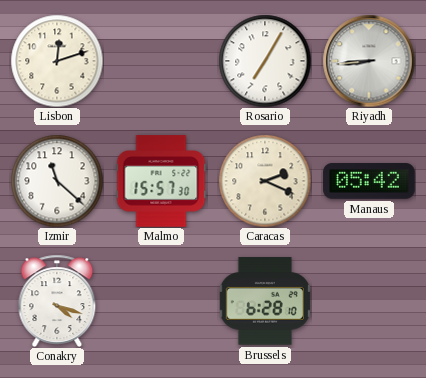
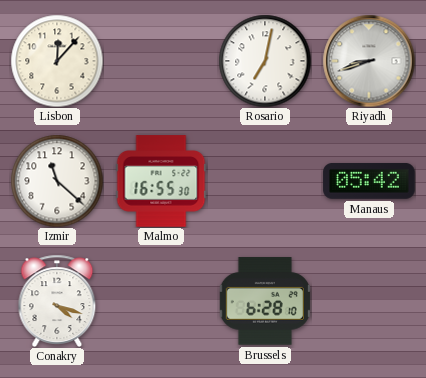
Lisbon: 12:12 -> 12:07
Rosario: 7:05 -> 7:02
Riyadh: 8:44 -> 8:42
Malmo: 15:57 -> 16:55
Caracas: 2:19 -> none
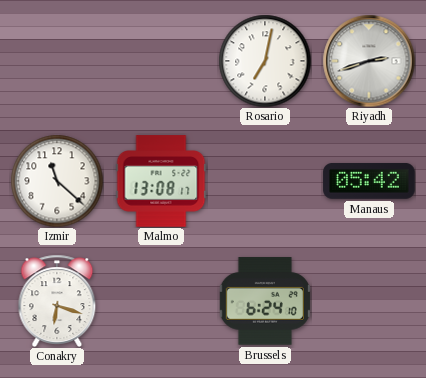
Lisbon: 12:07 -> none
Riyadh: 8:42 -> 2:42
Malmo: 16:55 -> 13:08
Conakry: 4:18 -> 6:18
Brussels: 6:28 -> 6:24
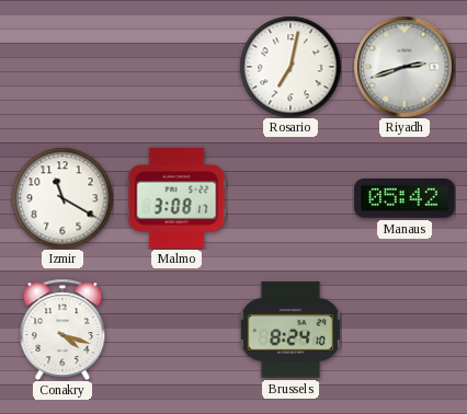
Izmir: 11:22 -> 11:20
Malmo: 13:08 -> 3:08
Conakry: 6:18 -> 4:18
Brussels: 6:24 -> 8:24
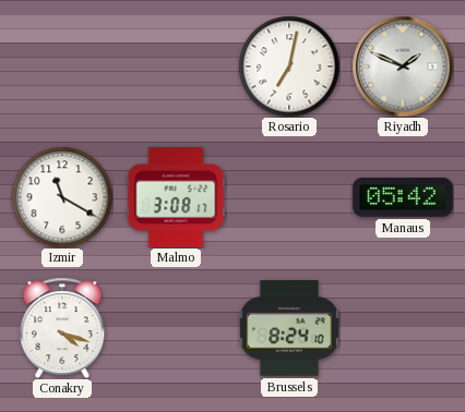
Riyadh: 2:42 -> 1:49
